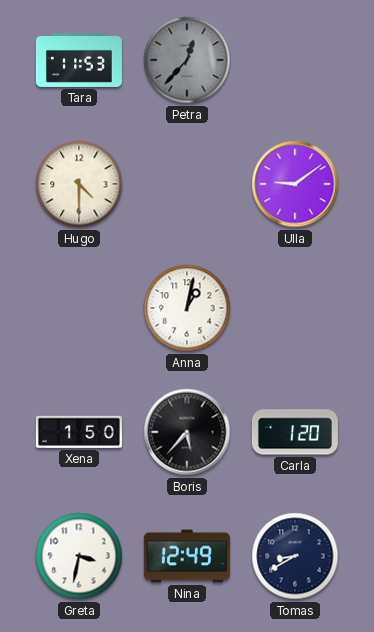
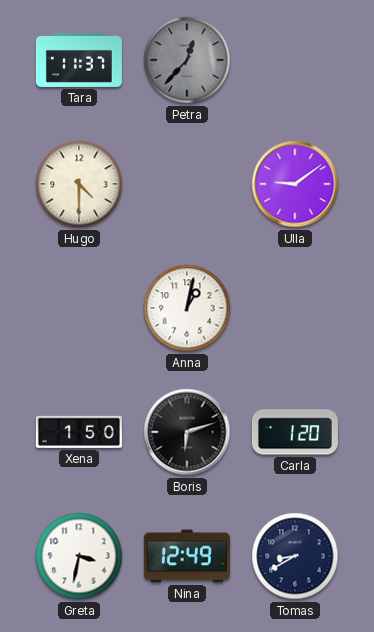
Tara: 11:53 -> 11:37
Boris: 5:37 -> 6:12
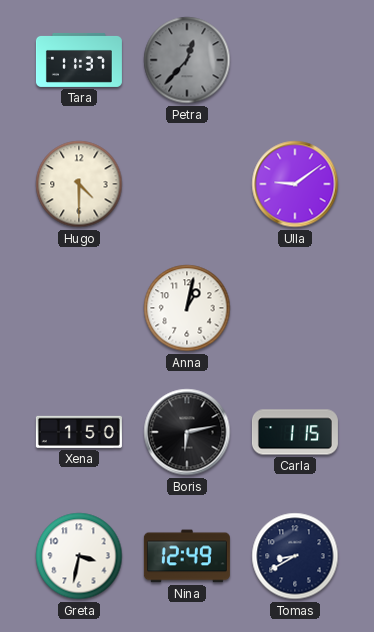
Boris: 6:12 -> 6:13
Carla: 1:20 -> 1:15
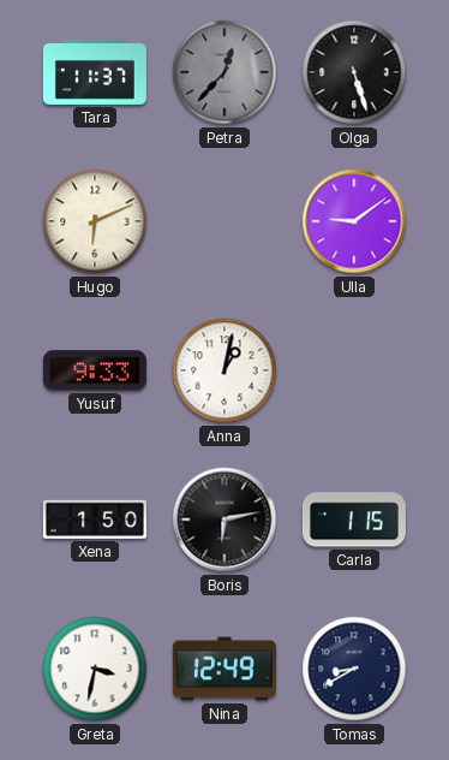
Olga: none -> 5:27
Hugo: 4:30 -> 6:11
Yusuf: none -> 9:33
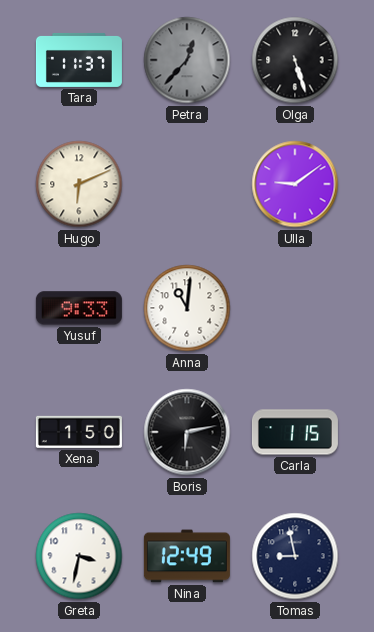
Anna: 1:02 -> 11:01
Tomas: 8:40 -> 8:58
